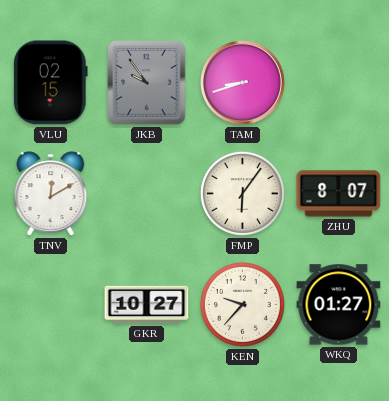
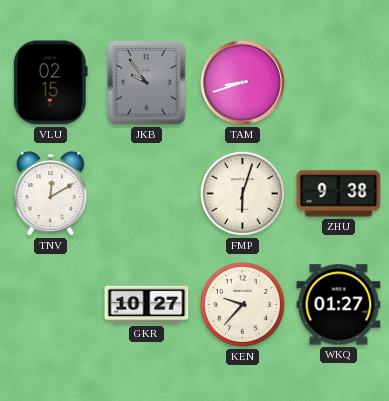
FMP: 6:06 -> 6:03
ZHU: 8:07 -> 9:38
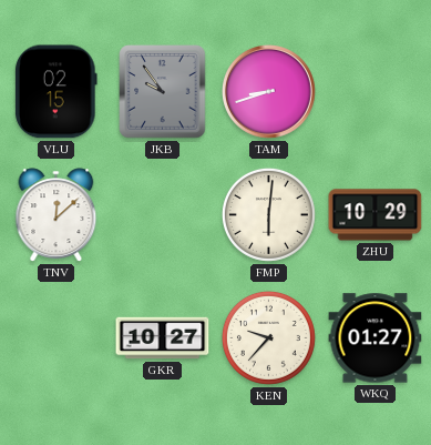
TNV: 12:10 -> 12:08
FMP: 6:03 -> 6:01
ZHU: 9:38 -> 10:29
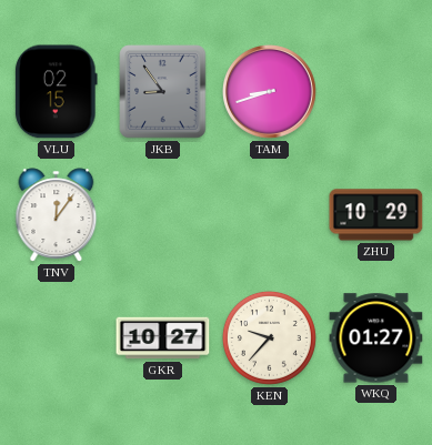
JKB: 9:54 -> 8:54
TNV: 12:08 -> 12:06
FMP: 6:01 -> none
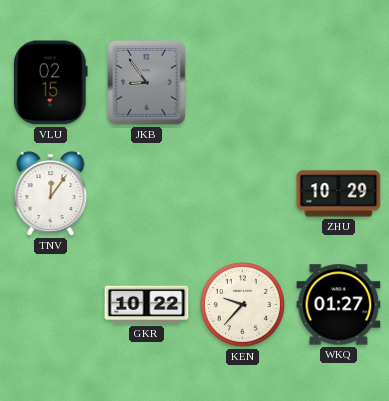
TAM: 8:42 -> none
GKR: 10:27 -> 10:22
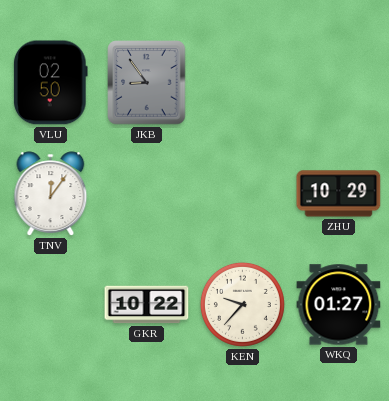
VLU: 02:15 -> 02:50
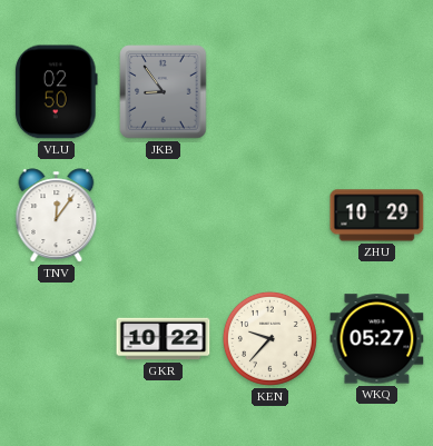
WKQ: 01:27 -> 05:27
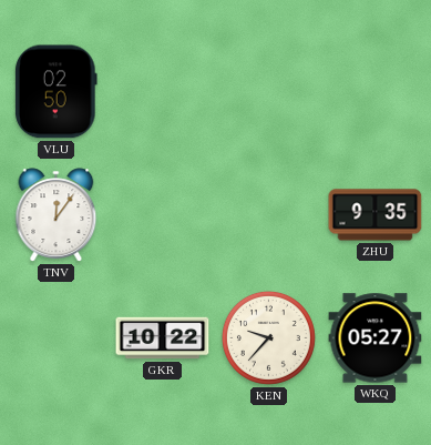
JKB: 8:54 -> none
ZHU: 10:29 -> 9:35
